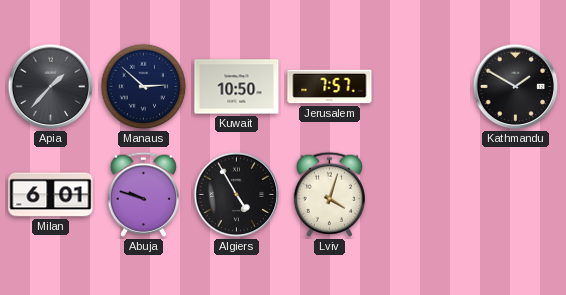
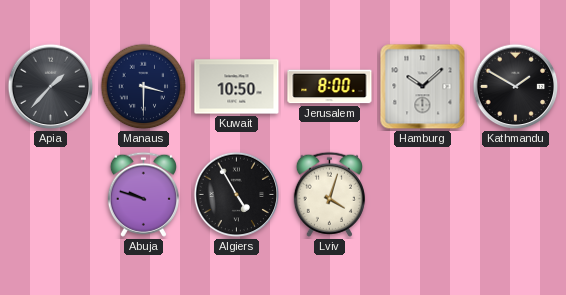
Manaus: 2:52 -> 3:30
Jerusalem: 7:57 -> 8:00
Hamburg: none -> 10:08
Milan: 6:01 -> none
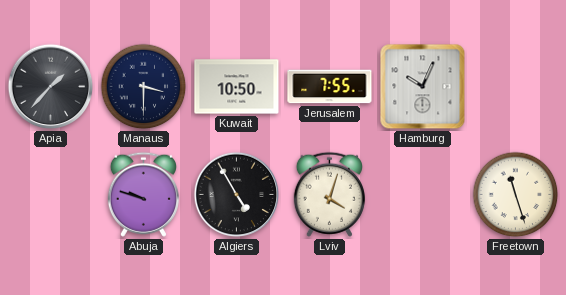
Jerusalem: 8:00 -> 7:55
Hamburg: 10:08 -> 10:04
Kathmandu: 1:50 -> none
Freetown: none -> 11:27
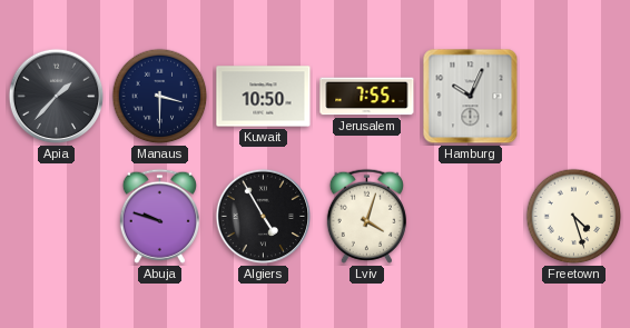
Freetown: 11:27 -> 4:27
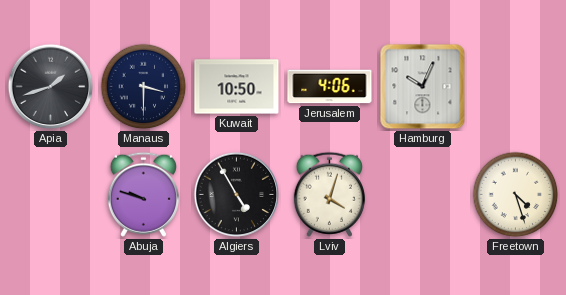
Apia: 1:37 -> 1:42
Jerusalem: 7:55 -> 4:06
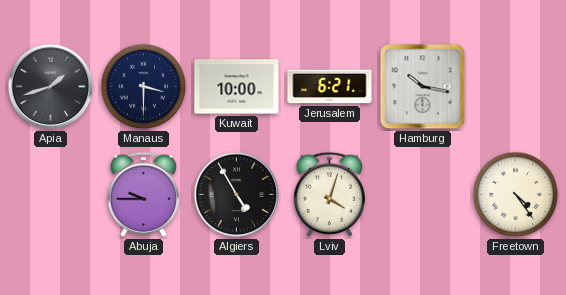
Kuwait: 10:50 -> 10:00
Jerusalem: 4:06 -> 6:21
Hamburg: 10:04 -> 10:17
Abuja: 9:48 -> 9:45
Freetown: 4:27 -> 4:24
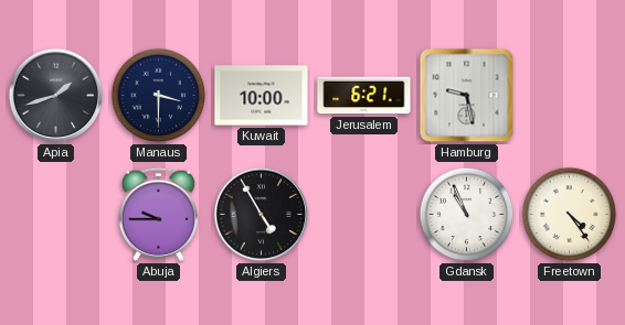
Hamburg: 10:17 -> 9:28
Lviv: 4:03 -> none
Gdansk: none -> 10:56
